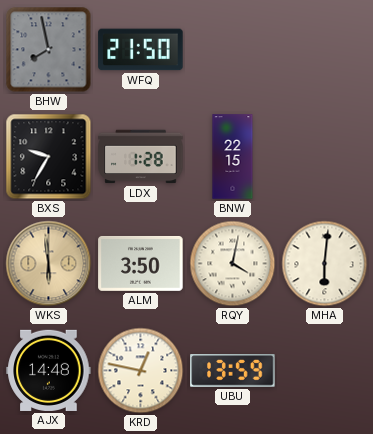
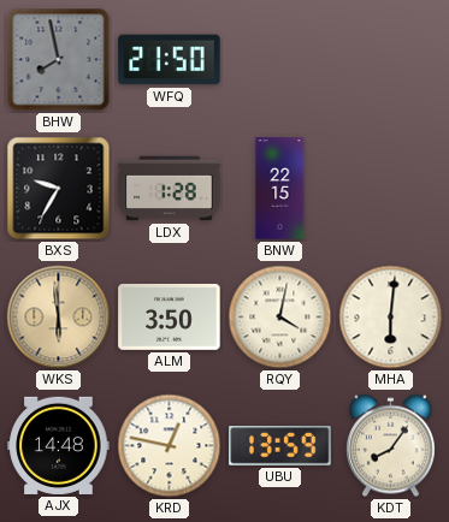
KDT: none -> 8:06
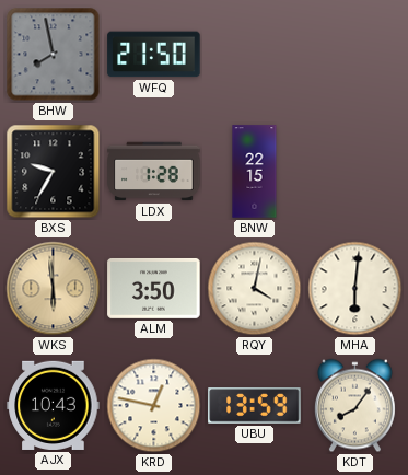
AJX: 14:48 -> 10:43
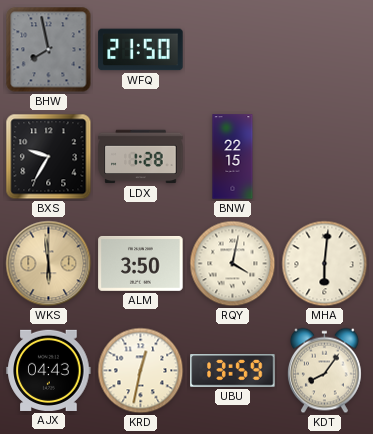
AJX: 10:43 -> 04:43
KRD: 12:47 -> 12:32
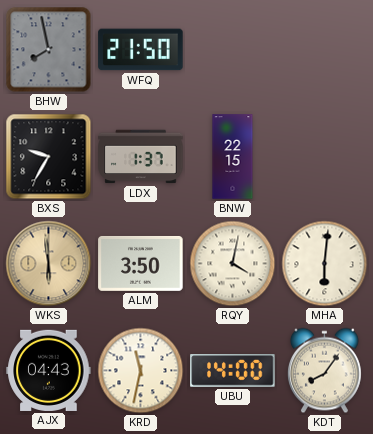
LDX: 1:28 -> 1:37
KRD: 12:32 -> 11:32
UBU: 13:59 -> 14:00
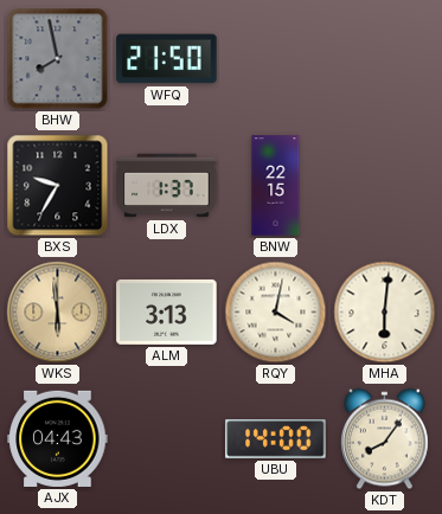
ALM: 3:50 -> 3:13
KRD: 11:32 -> none
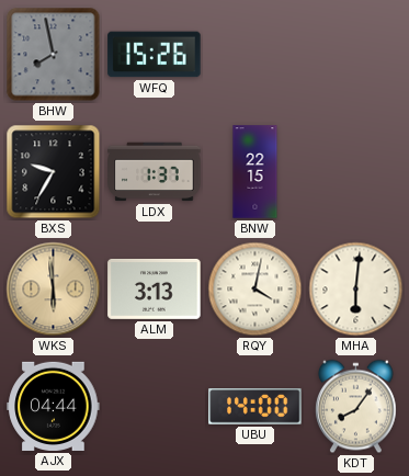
WFQ: 21:50 -> 15:26
AJX: 04:43 -> 04:44
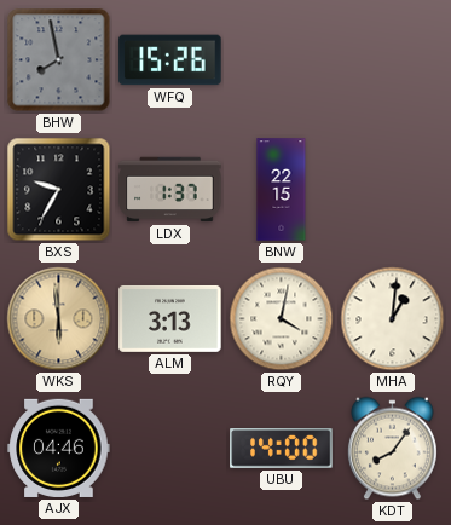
MHA: 6:01 -> 1:01
AJX: 04:44 -> 04:46
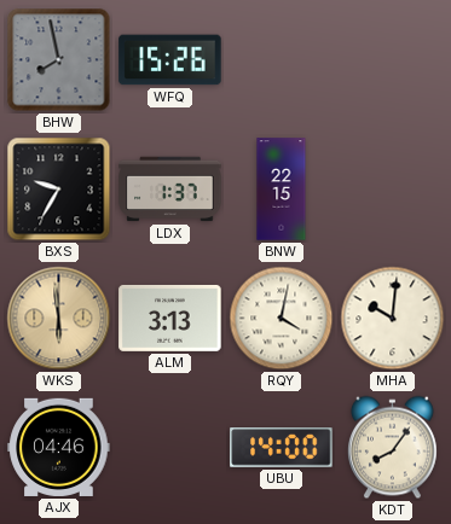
MHA: 1:01 -> 10:01
